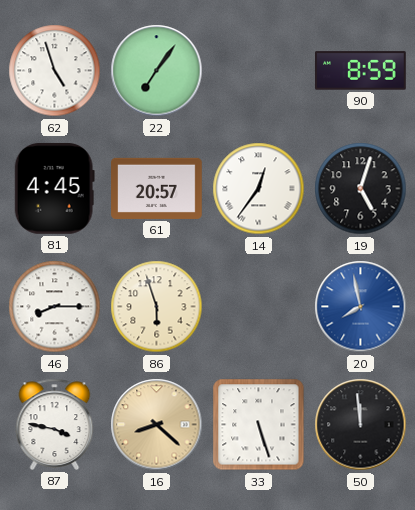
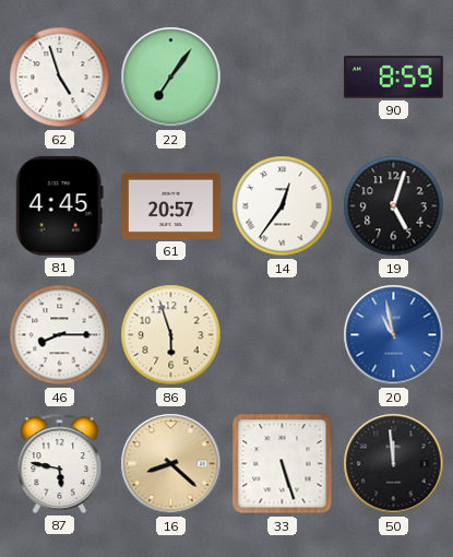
20: 7:58 -> 10:58
87: 3:47 -> 5:47
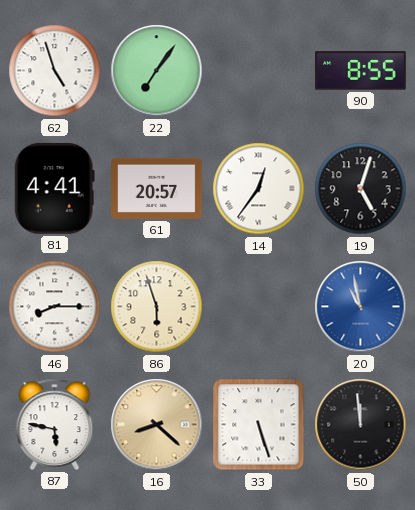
90: 8:59 -> 8:55
81: 4:45 -> 4:41
